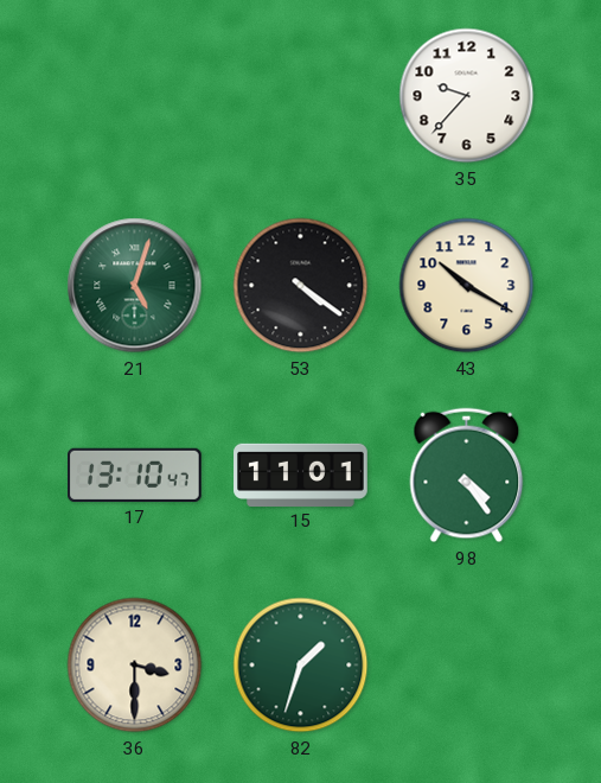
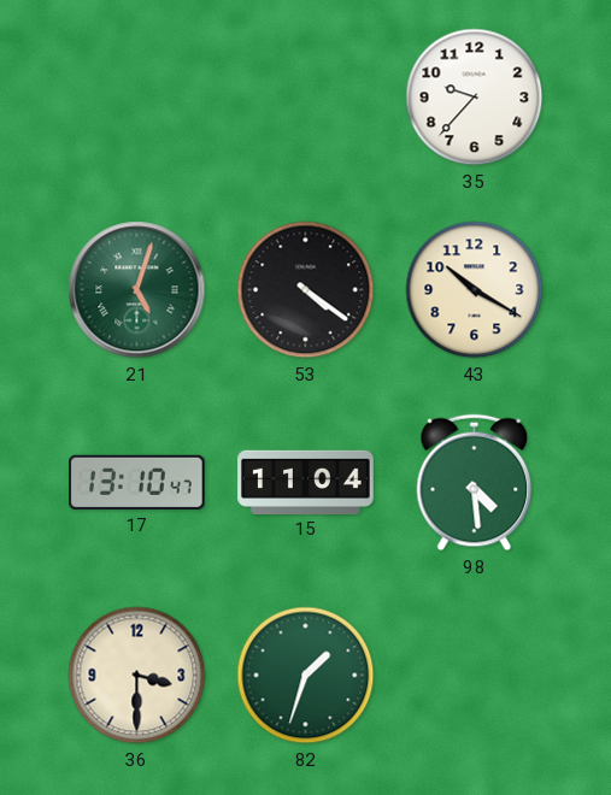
15: 11:01 -> 11:04
98: 4:24 -> 4:29
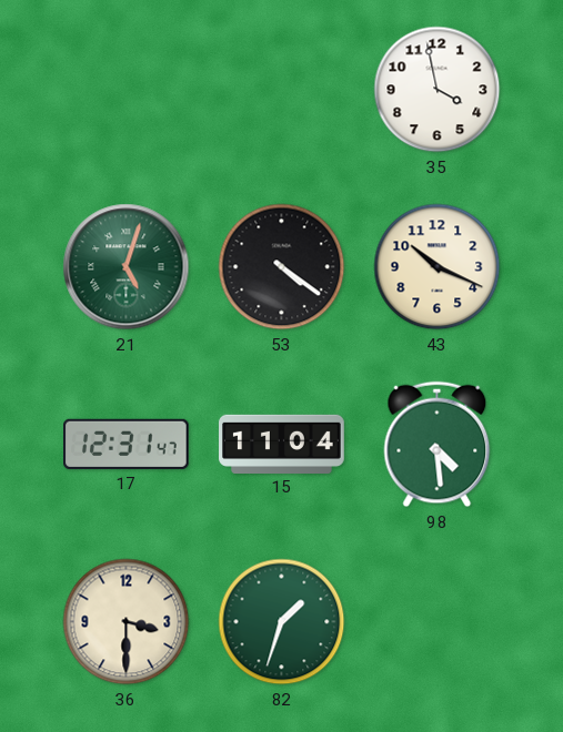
35: 9:37 -> 3:58
43: 10:20 -> 10:19
17: 13:10 -> 12:31
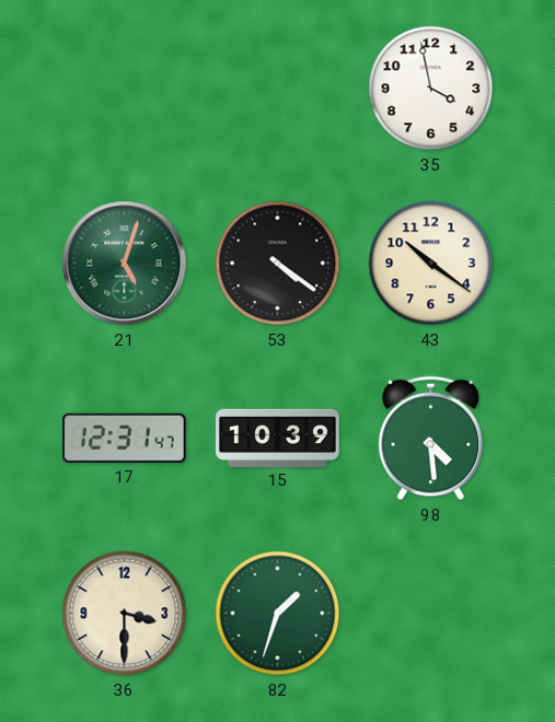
43: 10:19 -> 10:21
15: 11:04 -> 10:39
